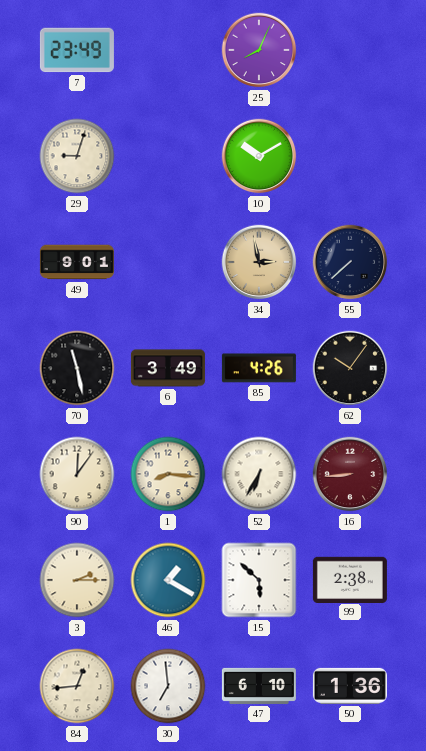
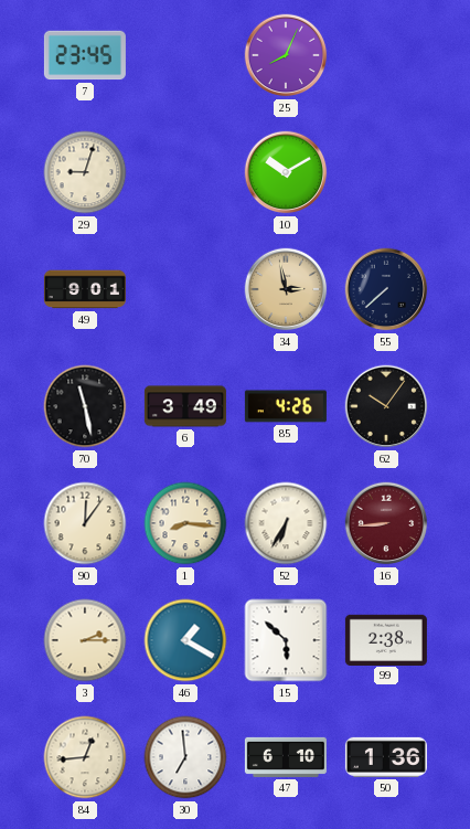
7: 23:49 -> 23:45
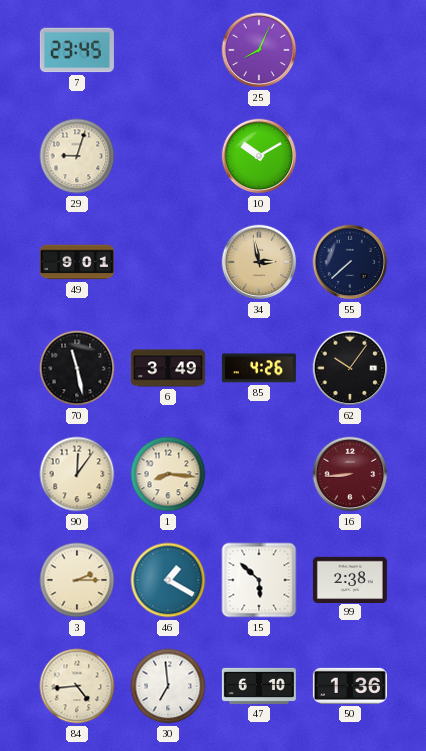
52: 6:35 -> none
84: 12:44 -> 4:44
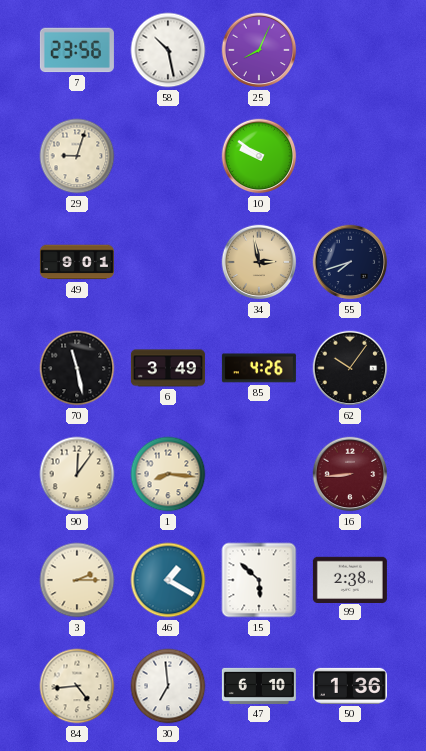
7: 23:45 -> 23:56
58: none -> 10:28
10: 10:10 -> 9:51
55: 7:38 -> 7:42
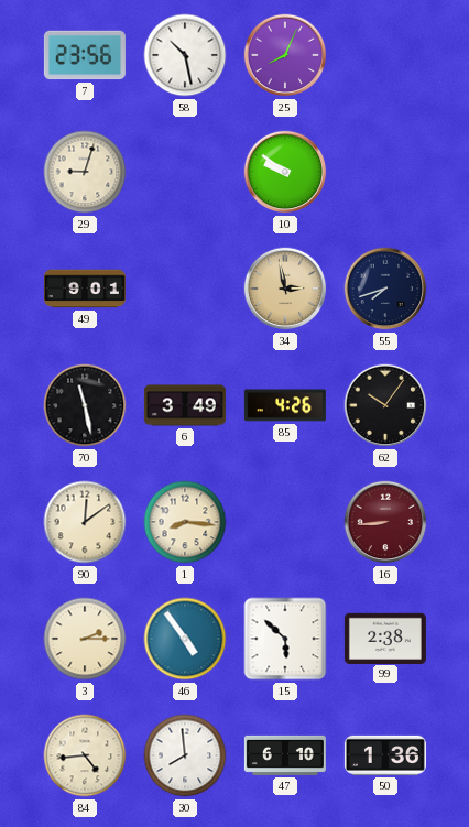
90: 12:06 -> 12:09
46: 1:20 -> 4:54
30: 6:59 -> 7:59
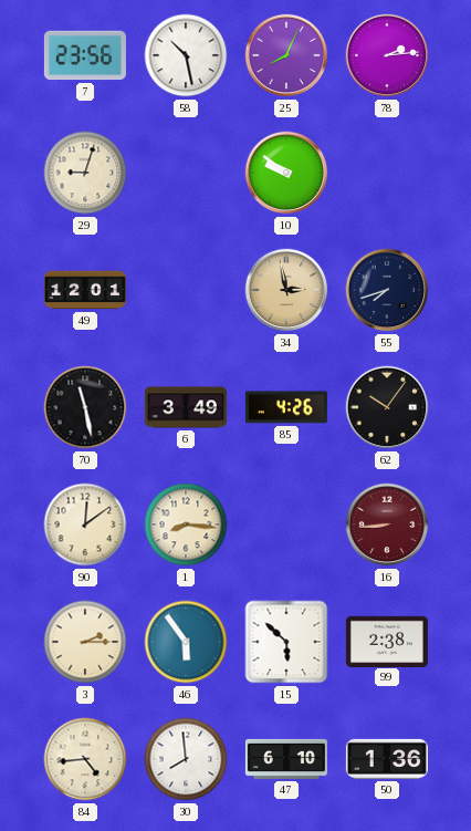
78: none -> 2:14
49: 9:01 -> 12:01
46: 4:54 -> 5:54
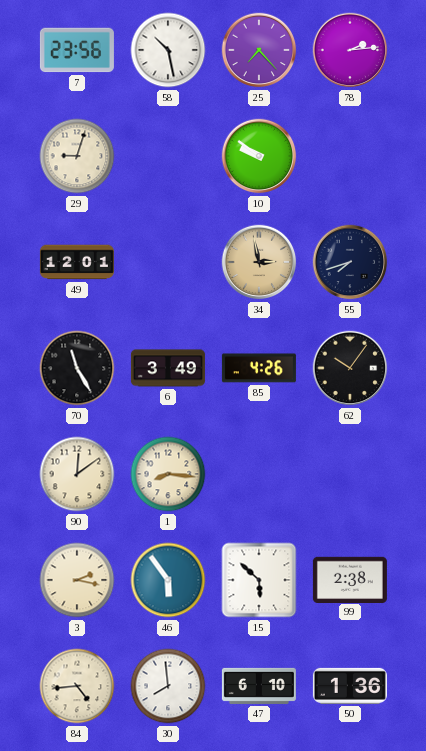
25: 8:04 -> 7:23
70: 11:28 -> 11:25
16: 8:44 -> none
3: 2:15 -> 2:17
